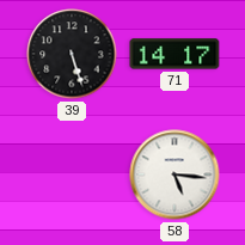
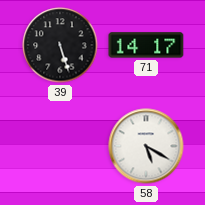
58: 5:16 -> 5:20
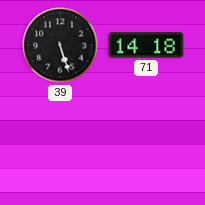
71: 14:17 -> 14:18
58: 5:20 -> none
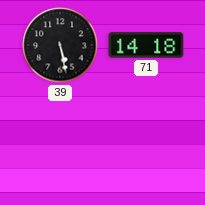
39: 5:27 -> 5:28
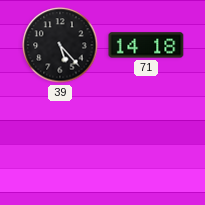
39: 5:28 -> 5:23
